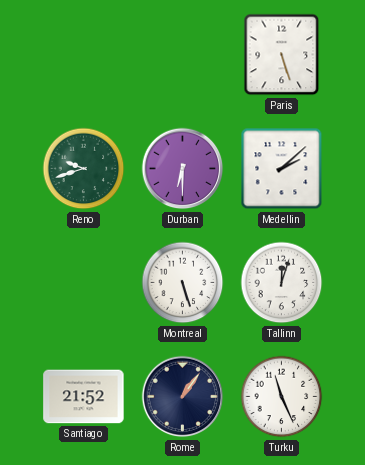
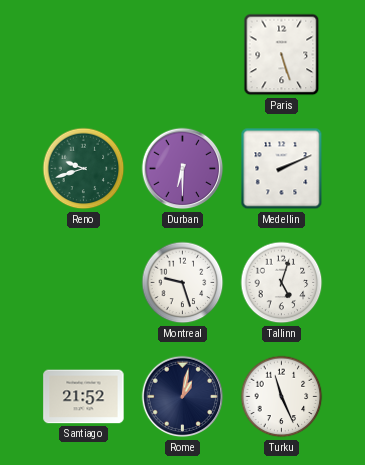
Medellin: 2:08 -> 2:11
Montreal: 5:27 -> 9:27
Tallinn: 12:03 -> 5:03
Rome: 1:06 -> 1:02
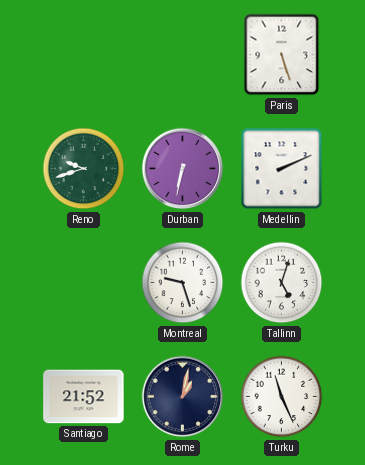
Durban: 6:30 -> 6:32
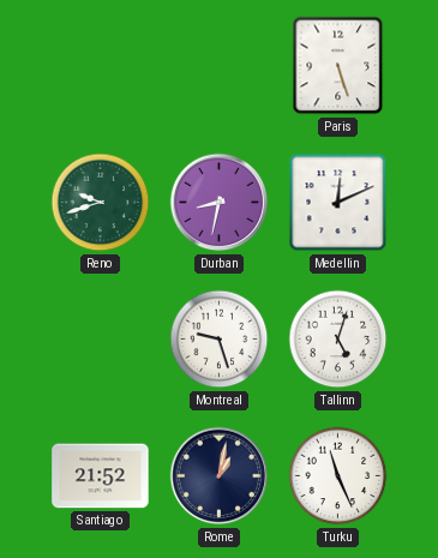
Durban: 6:32 -> 8:32
Medellin: 2:11 -> 12:11
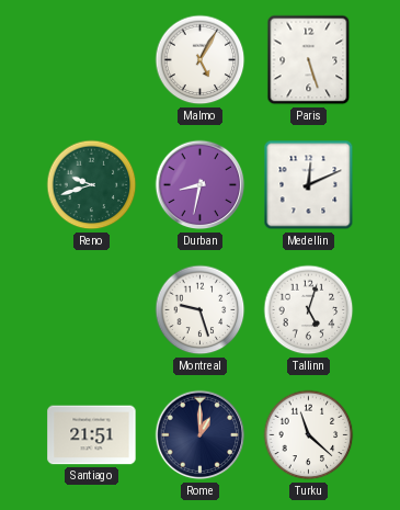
Malmo: none -> 5:05
Santiago: 21:52 -> 21:51
Rome: 1:02 -> 1:00
Turku: 11:26 -> 11:22
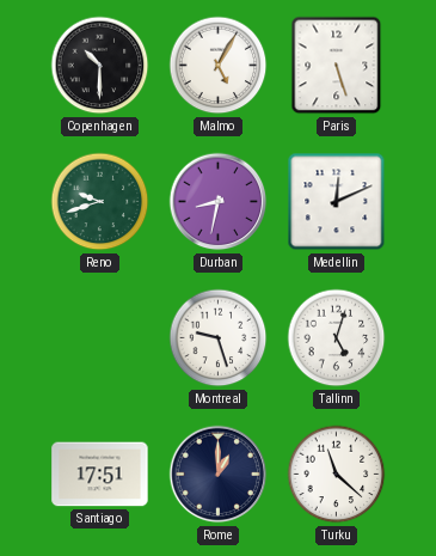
Copenhagen: none -> 10:30
Santiago: 21:51 -> 17:51
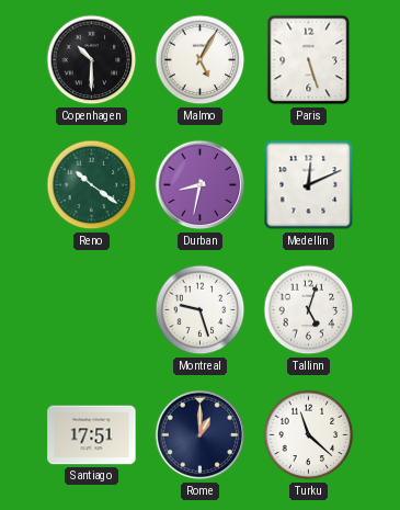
Reno: 9:42 -> 10:21
